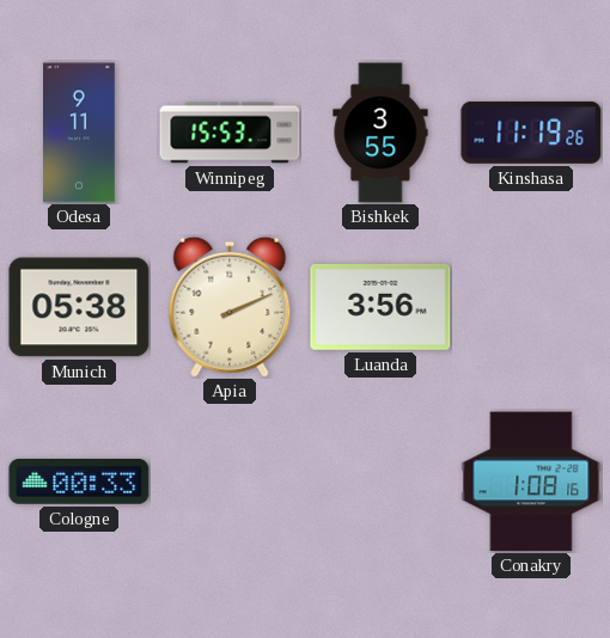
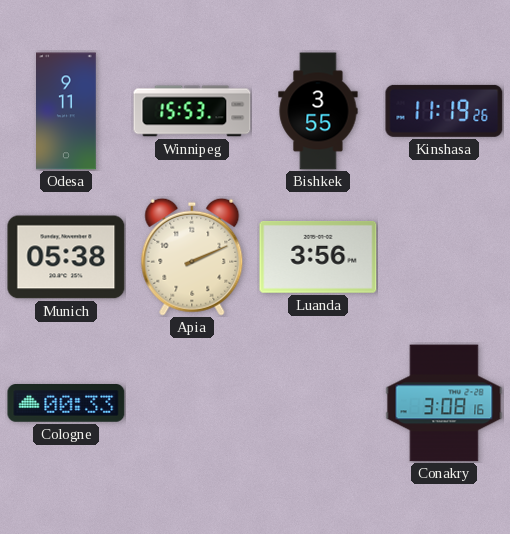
Conakry: 1:08 -> 3:08
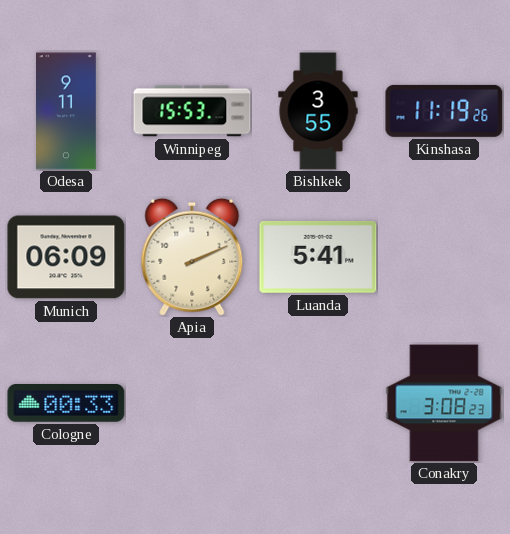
Munich: 05:38 -> 06:09
Luanda: 3:56 -> 5:41
Conakry: 3:08:16 -> 3:08:23
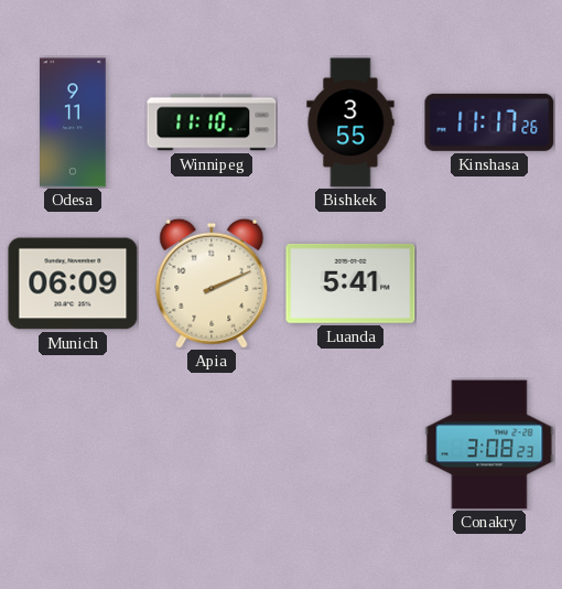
Winnipeg: 15:53 -> 11:10
Kinshasa: 11:19 -> 11:17
Cologne: 00:33 -> none
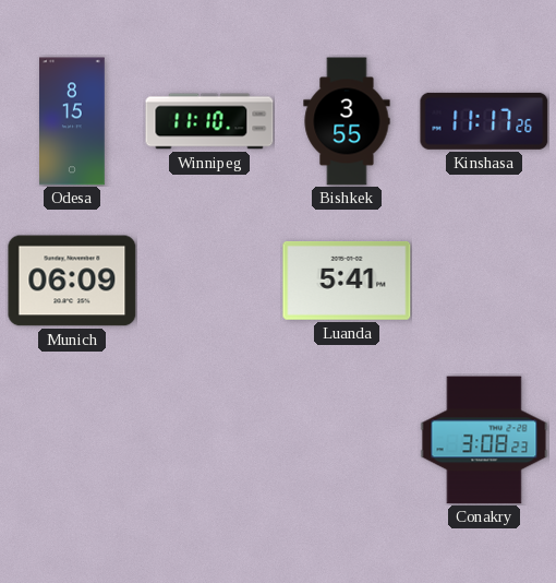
Odesa: 9:11 -> 8:15
Apia: 2:11 -> none
